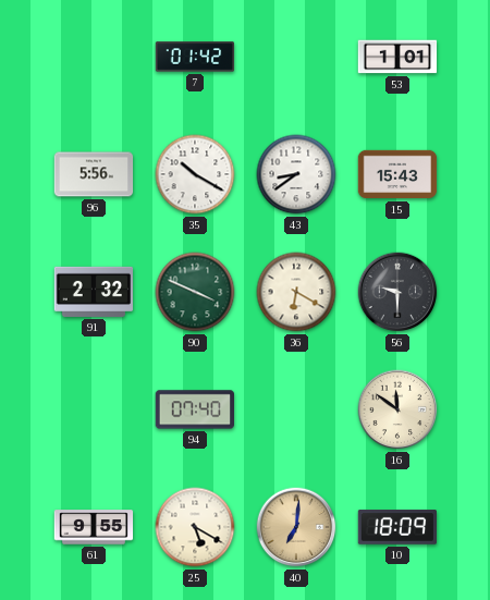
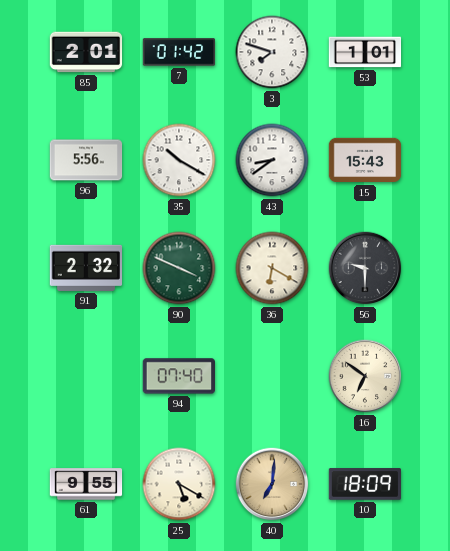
85: none -> 2:01
3: none -> 7:48
16: 11:51 -> 6:51
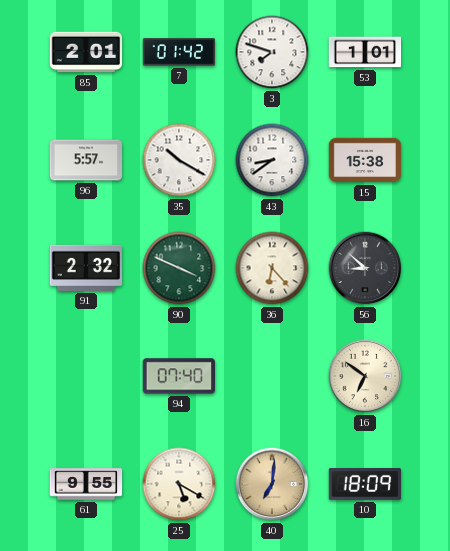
96: 5:56 -> 5:57
15: 15:43 -> 15:38
36: 6:20 -> 6:23
56: 9:30 -> 8:52
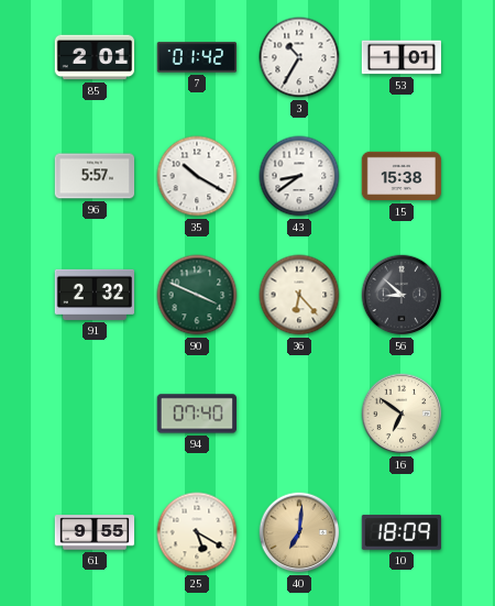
3: 7:48 -> 10:35
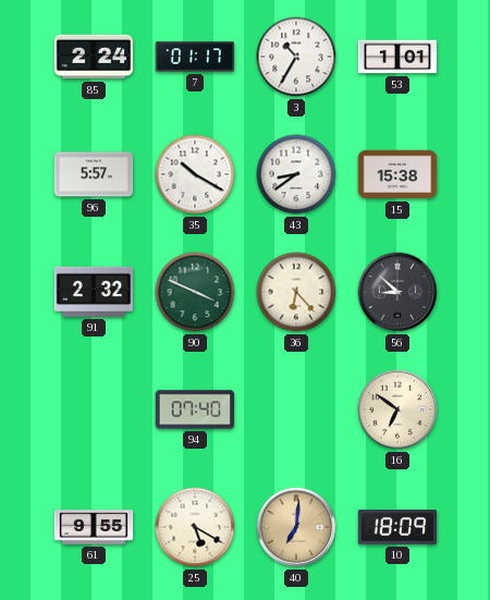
85: 2:01 -> 2:24
7: 01:42 -> 01:17
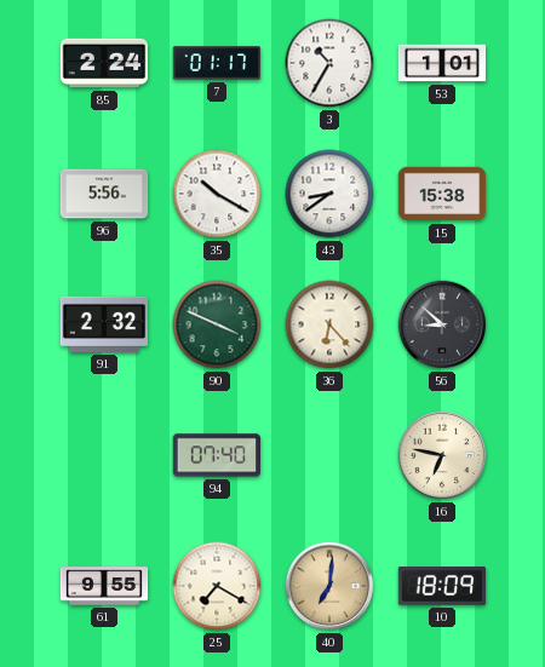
96: 5:57 -> 5:56
16: 6:51 -> 6:47
25: 5:20 -> 7:20
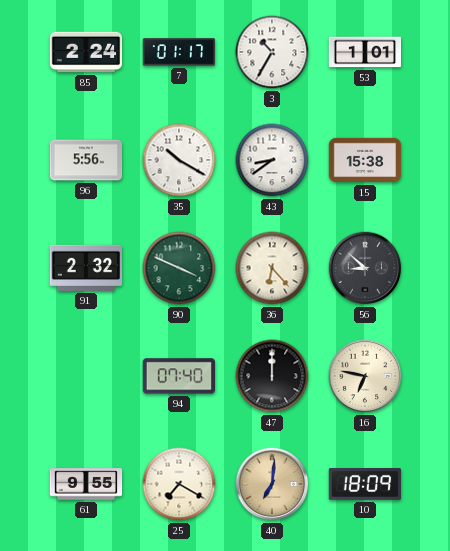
47: none -> 12:00
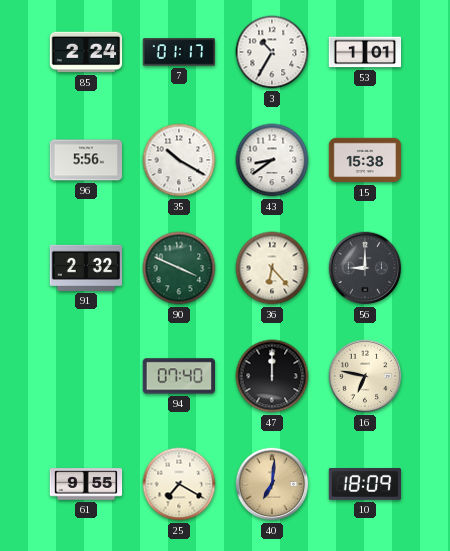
56: 8:52 -> 9:00
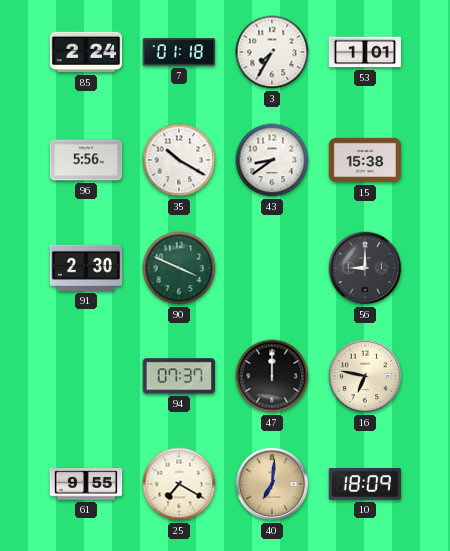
7: 01:17 -> 01:18
3: 10:35 -> 7:35
91: 2:32 -> 2:30
36: 6:23 -> none
94: 07:40 -> 07:37
